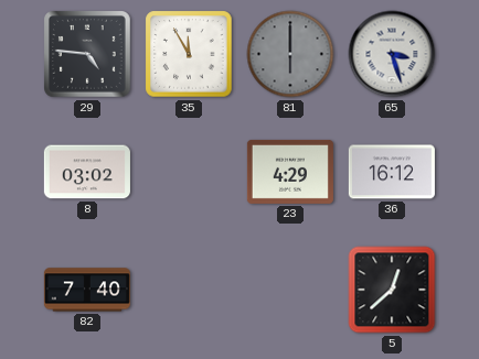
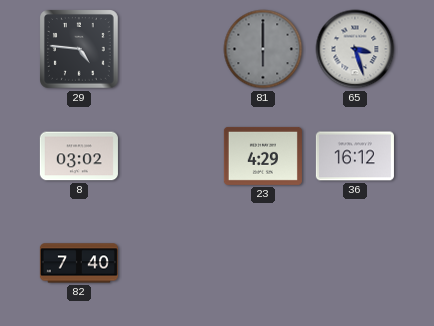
35: 11:55 -> none
5: 12:38 -> none
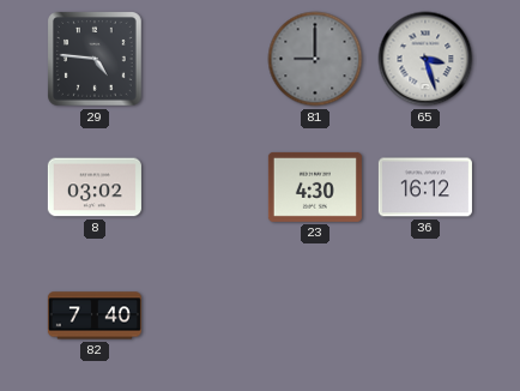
81: 6:00 -> 9:00
23: 4:29 -> 4:30
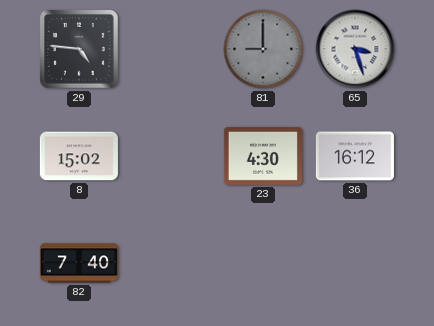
8: 03:02 -> 15:02
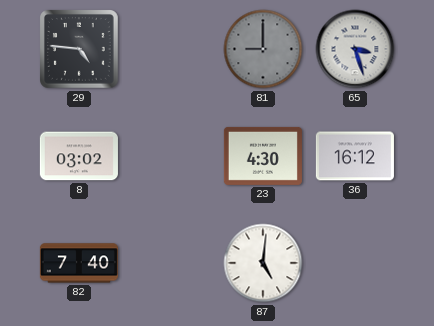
8: 15:02 -> 03:02
87: none -> 5:01
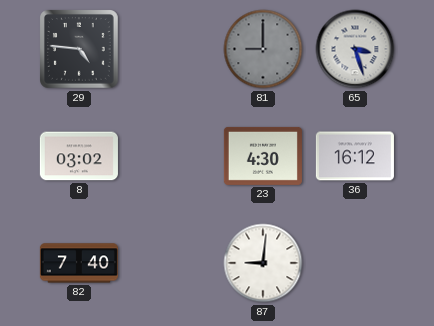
87: 5:01 -> 9:01
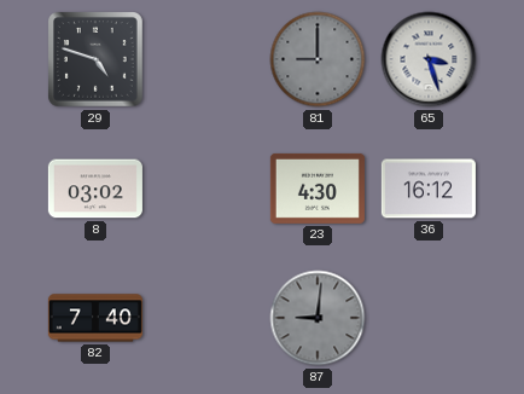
29: 4:46 -> 4:48
87 dial: white -> grey
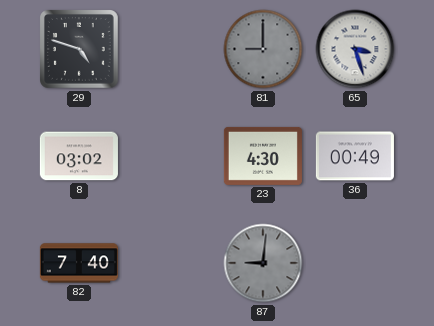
36: 16:12 -> 00:49
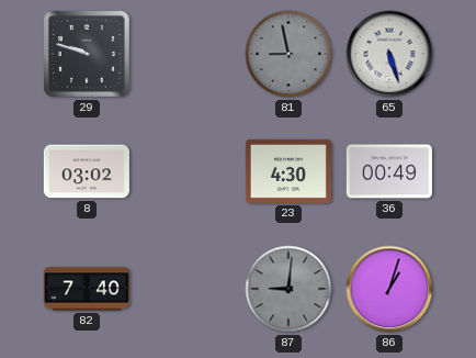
29: 4:48 -> 9:48
81: 9:00 -> 8:58
65: 3:27 -> 5:27
86: none -> 1:03
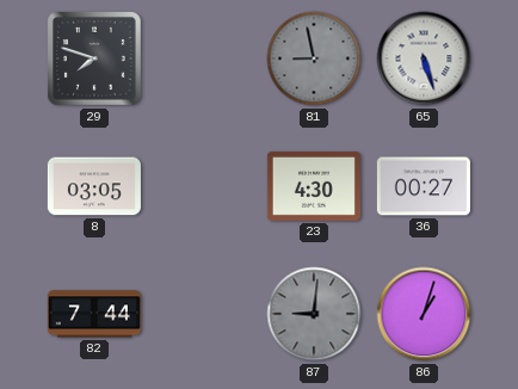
29: 9:48 -> 7:48
8: 03:02 -> 03:05
36: 00:49 -> 00:27
82: 7:40 -> 7:44
